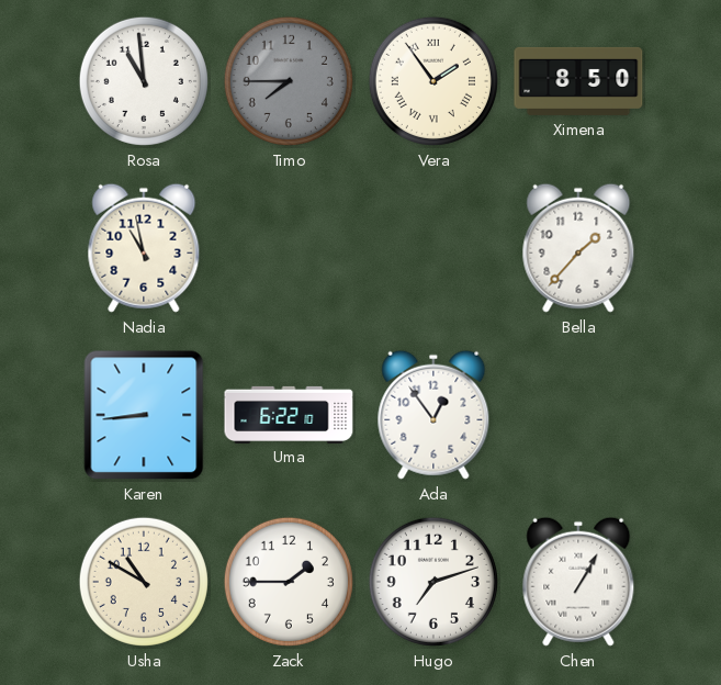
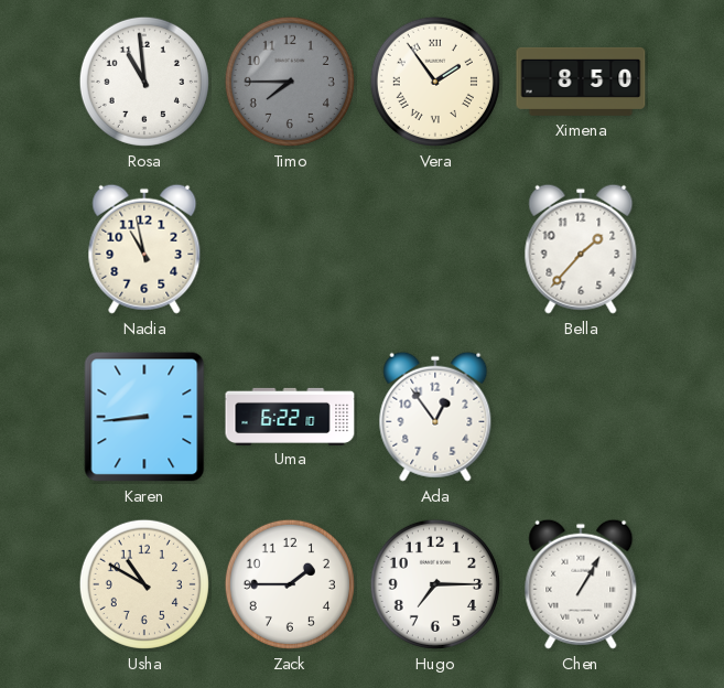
Hugo: 7:12 -> 7:15
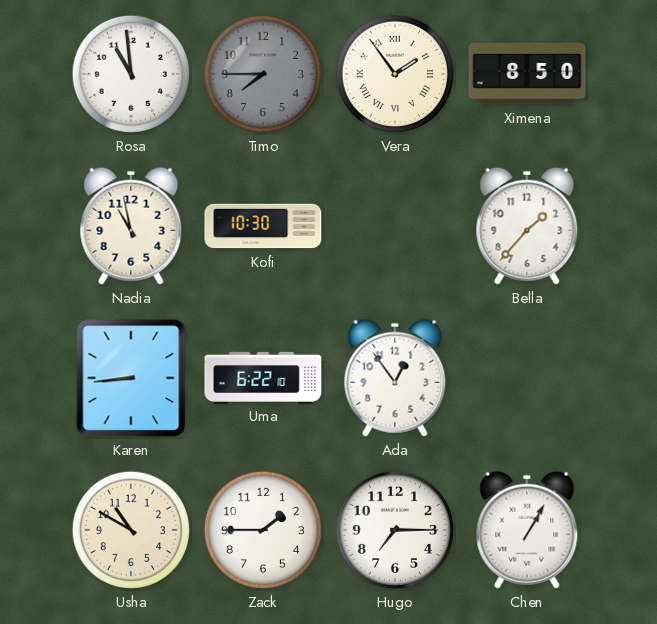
Kofi: none -> 10:30
